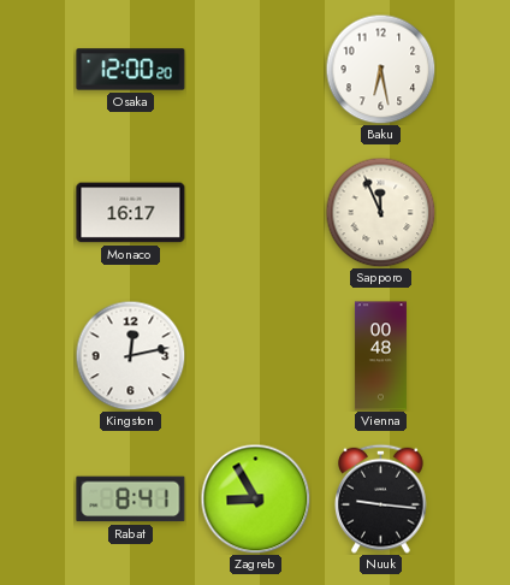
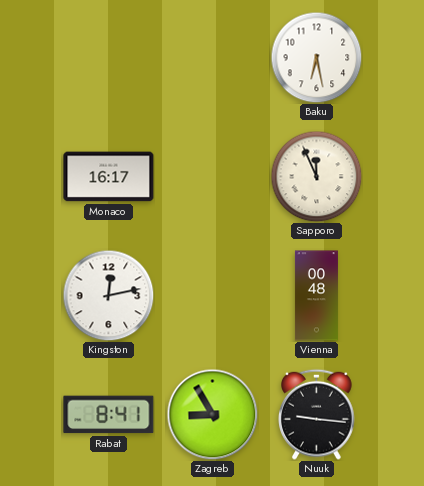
Osaka: 12:00 -> none
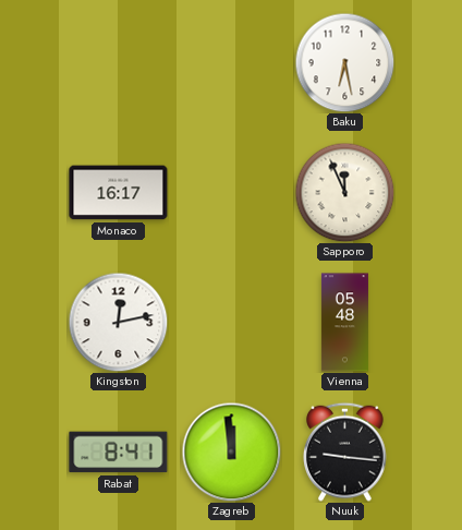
Vienna: 00:48 -> 05:48
Zagreb: 8:55 -> 11:59
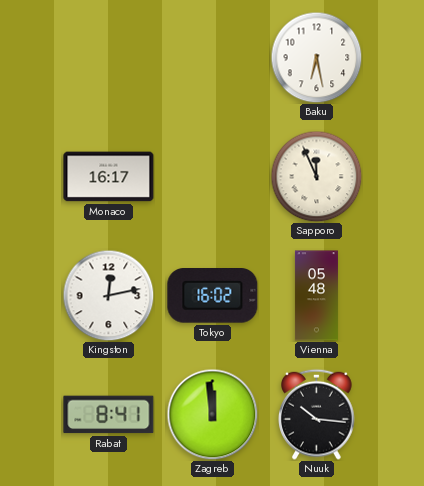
Tokyo: none -> 16:02
Nuuk: 9:16 -> 10:16
